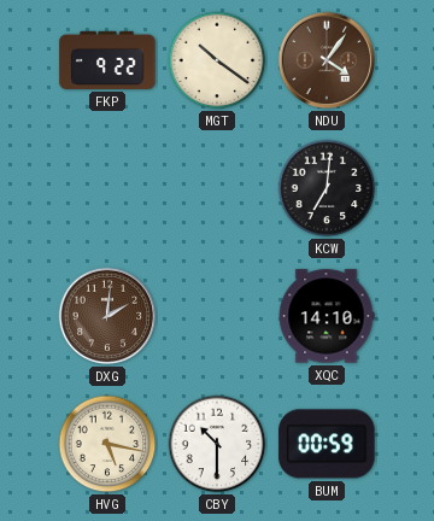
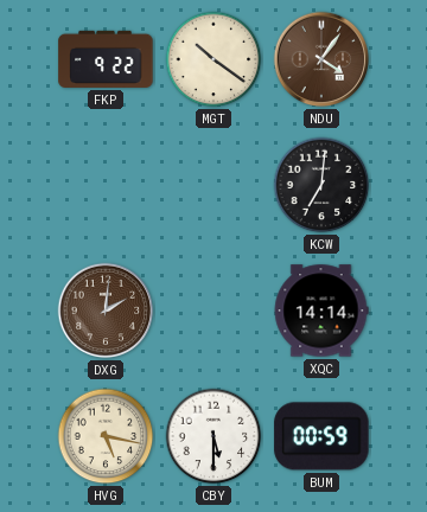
XQC: 14:10 -> 14:14
CBY: 10:30 -> 5:30
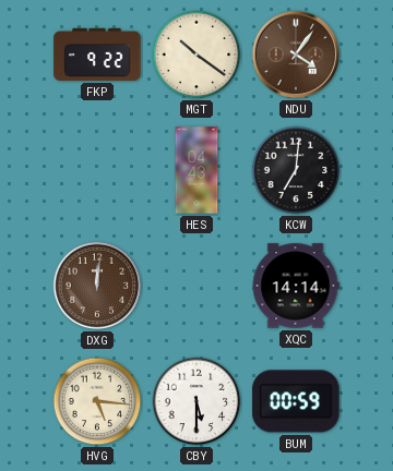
HES: none -> 04:43
DXG: 2:01 -> 12:01
HVG: 5:17 -> 5:16
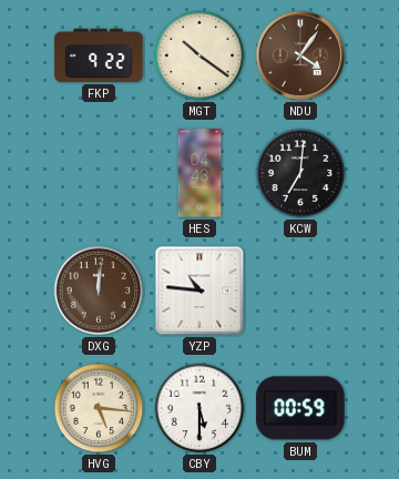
YZP: none -> 10:46
XQC: 14:14 -> none
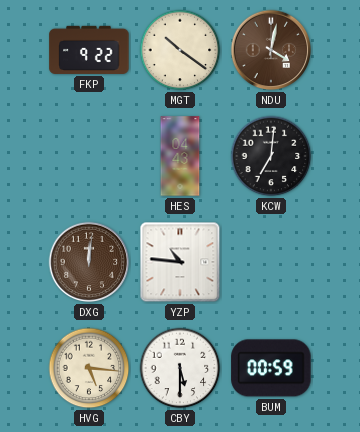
NDU: 4:06 -> 4:02
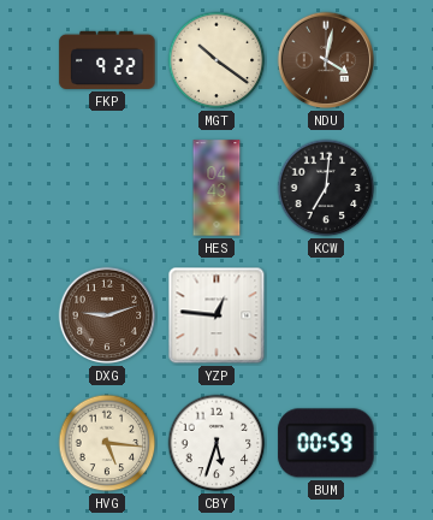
DXG: 12:01 -> 9:12
YZP: 10:46 -> 12:46
CBY: 5:30 -> 5:33
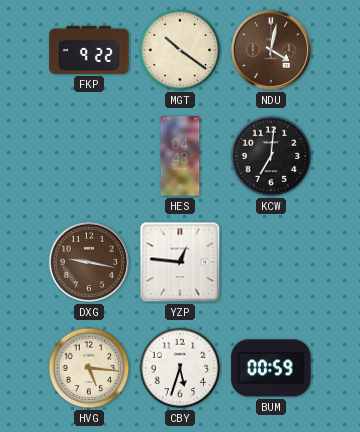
DXG: 9:12 -> 9:17
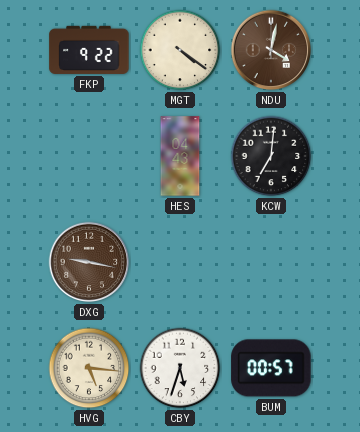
MGT: 10:21 -> 4:21
YZP: 12:46 -> none
BUM: 00:59 -> 00:57
